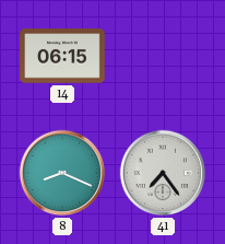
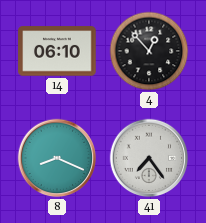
14: 06:15 -> 06:10
4: none -> 12:53
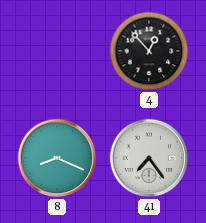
14: 06:10 -> none
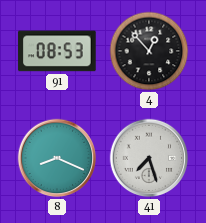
91: none -> 08:53
41: 7:24 -> 7:27
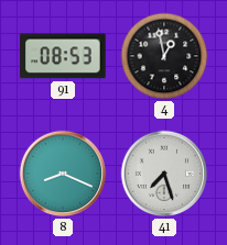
4: 12:53 -> 12:58
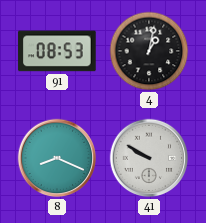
4: 12:58 -> 1:02
41: 7:27 -> 9:50
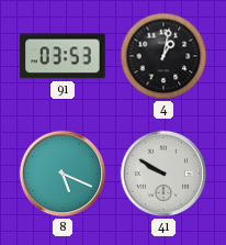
91: 08:53 -> 03:53
8: 8:19 -> 5:19
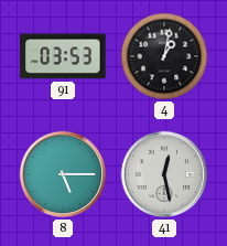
8: 5:19 -> 5:15
41: 9:50 -> 12:28
